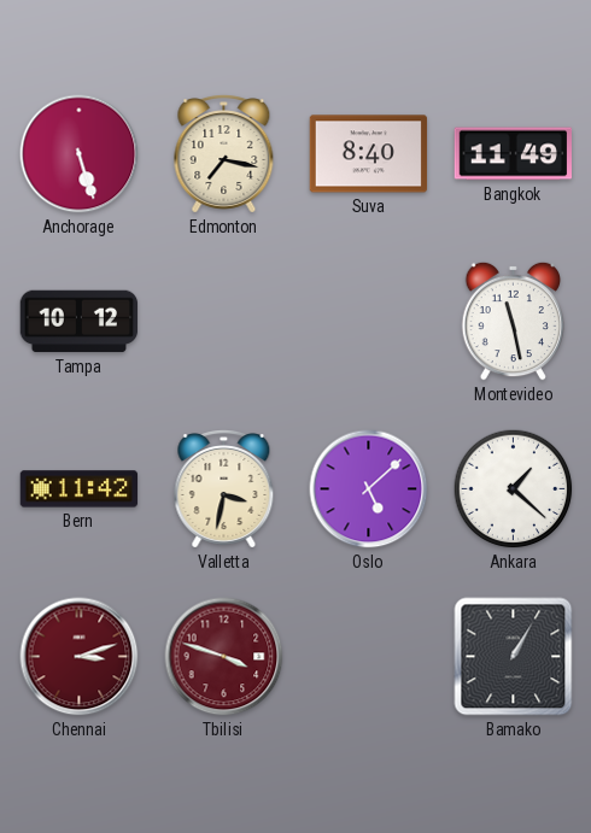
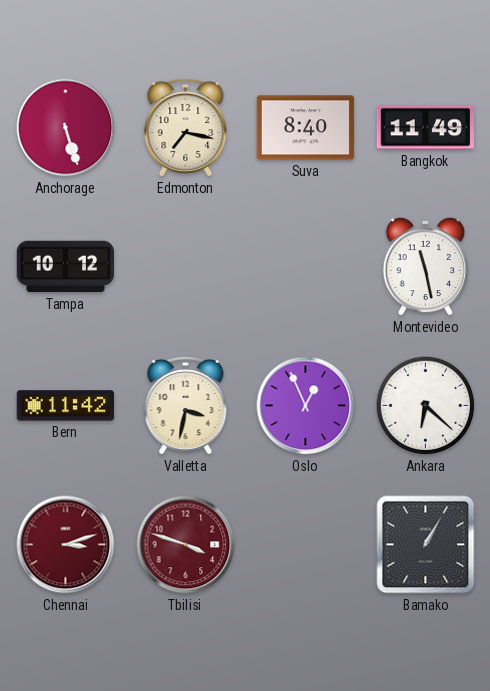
Oslo: 5:08 -> 12:56
Ankara: 1:22 -> 6:22
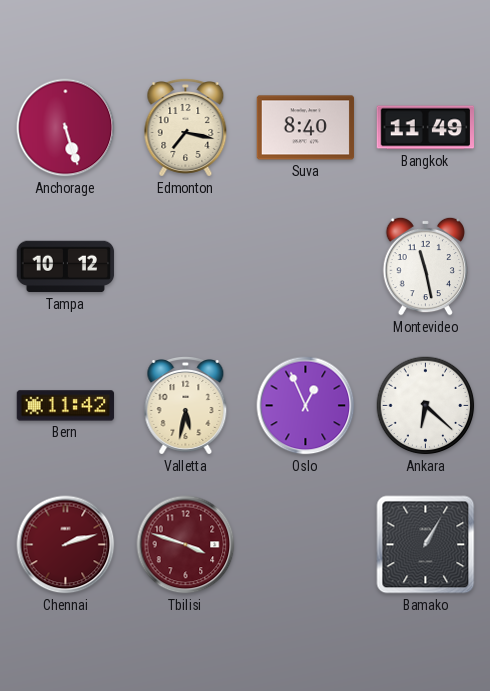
Valletta: 3:32 -> 5:32
Chennai: 3:12 -> 2:12
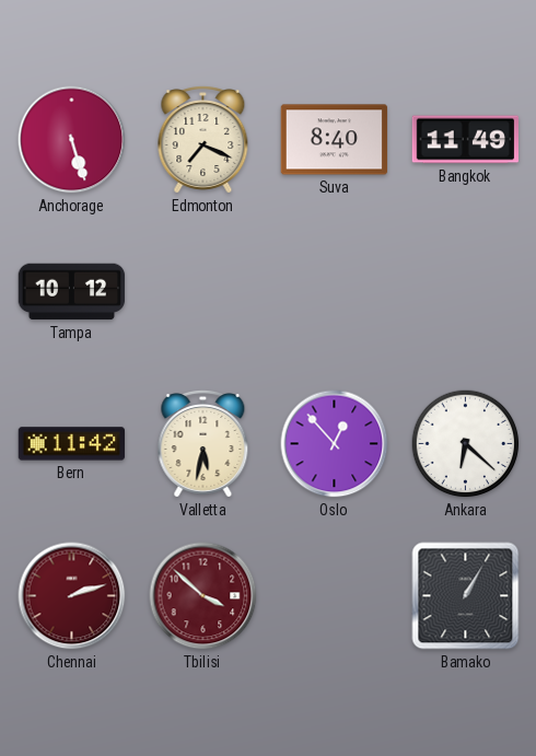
Edmonton: 7:17 -> 7:19
Montevideo: 11:28 -> none
Oslo: 12:56 -> 12:53
Tbilisi: 3:48 -> 3:52
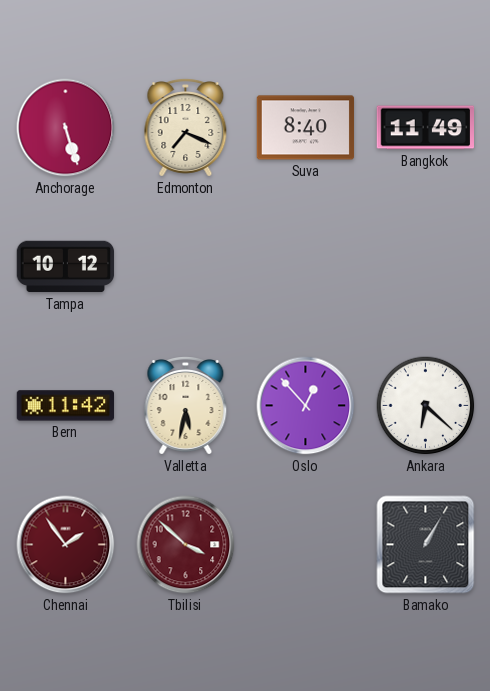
Chennai: 2:12 -> 1:54
